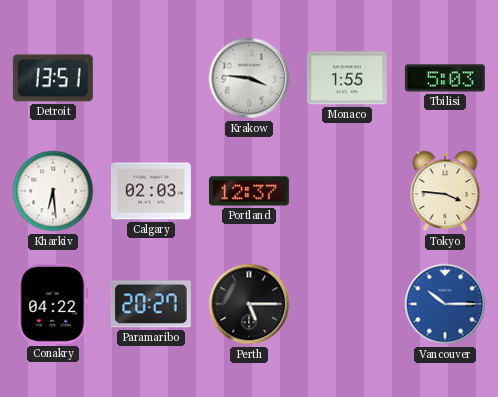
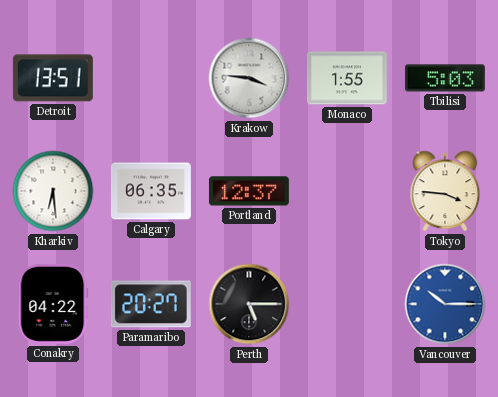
Calgary: 02:03 -> 06:35
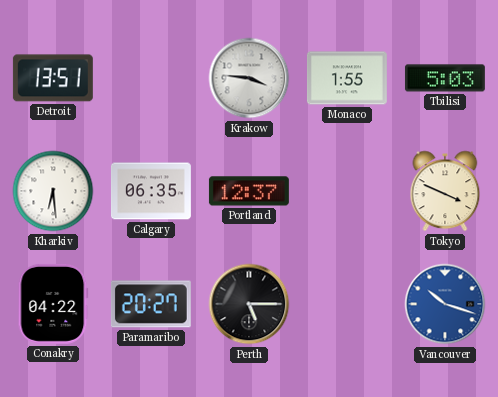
Tokyo: 3:46 -> 3:49
Vancouver: 10:15 -> 10:18
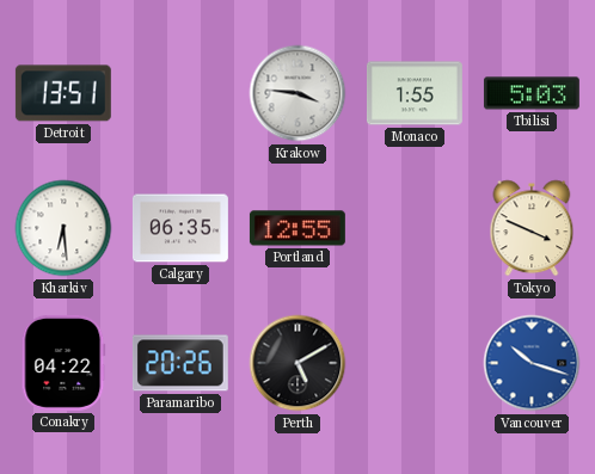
Portland: 12:37 -> 12:55
Paramaribo: 20:27 -> 20:26
Perth: 5:15 -> 5:10
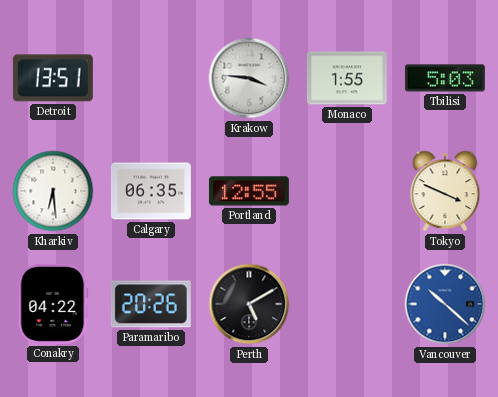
Vancouver: 10:18 -> 10:22
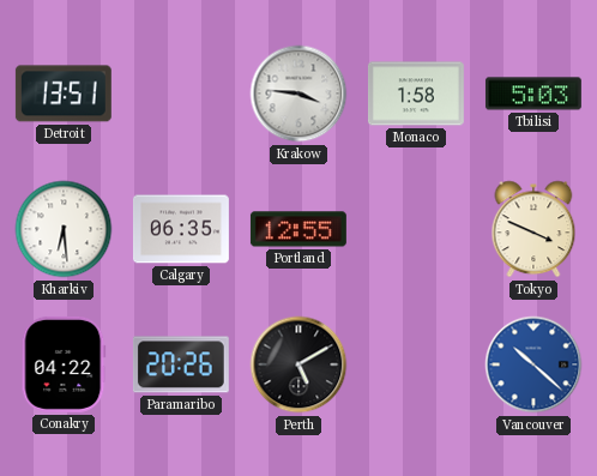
Monaco: 1:55 -> 1:58
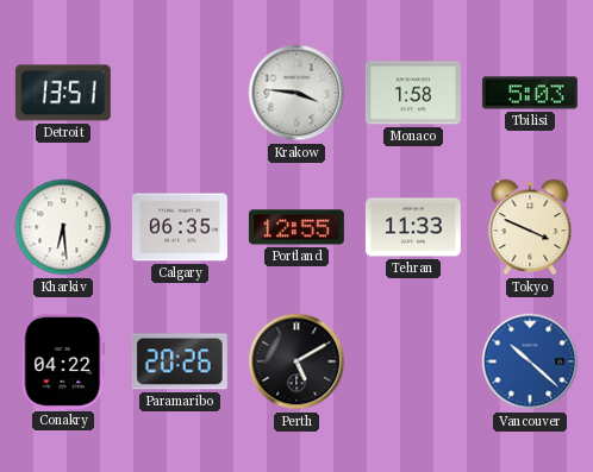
Tehran: none -> 11:33
